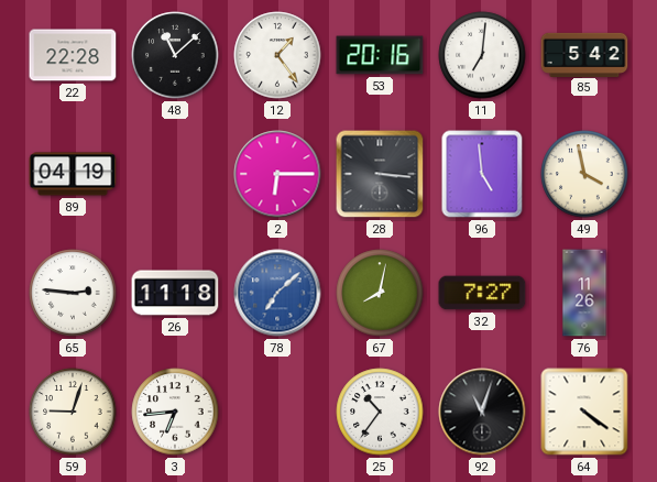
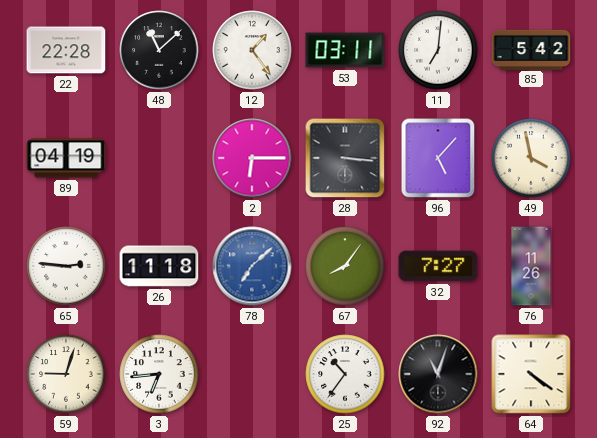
53: 20:16 -> 03:11
96: 4:59 -> 5:07
67: 8:02 -> 8:06
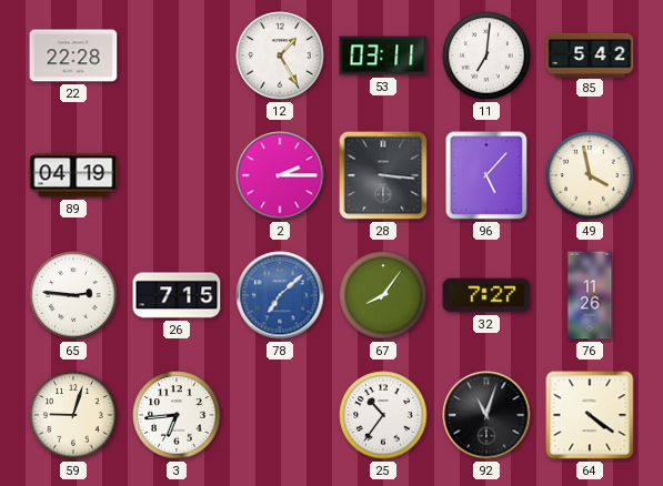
48: 11:08 -> none
12: 1:24 -> 1:25
2: 6:15 -> 2:15
26: 11:18 -> 7:15
